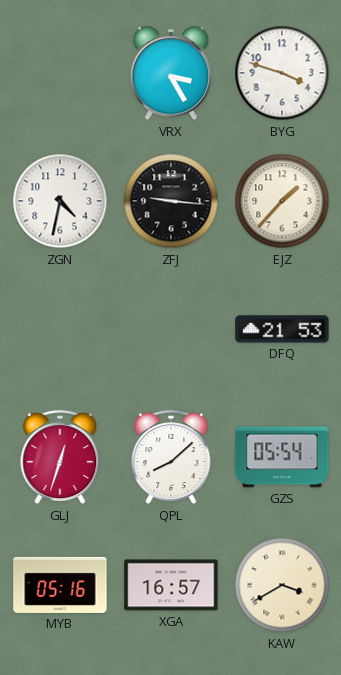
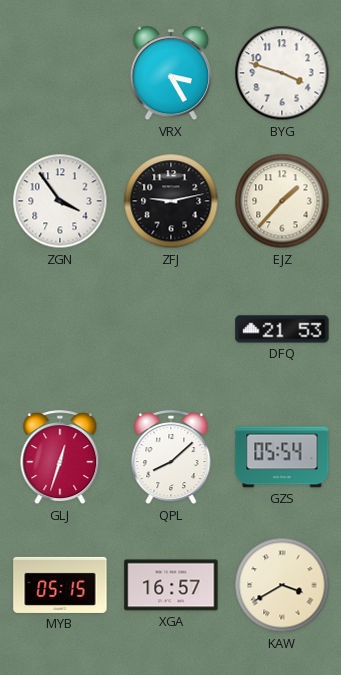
ZGN: 4:32 -> 3:54
ZFJ: 9:16 -> 9:13
MYB: 05:16 -> 05:15
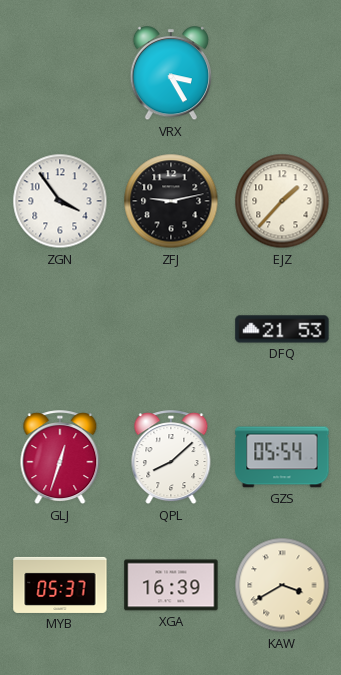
BYG: 3:48 -> none
MYB: 05:15 -> 05:37
XGA: 16:57 -> 16:39
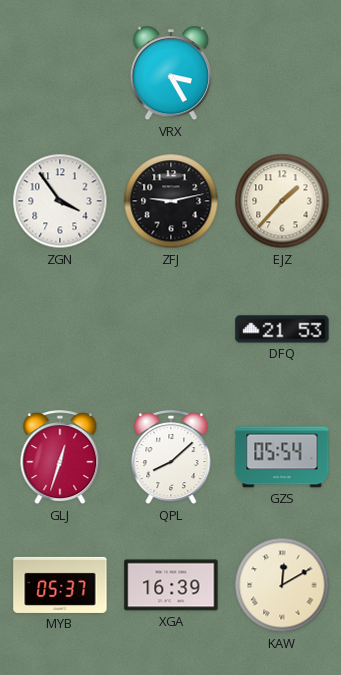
KAW: 3:40 -> 12:10
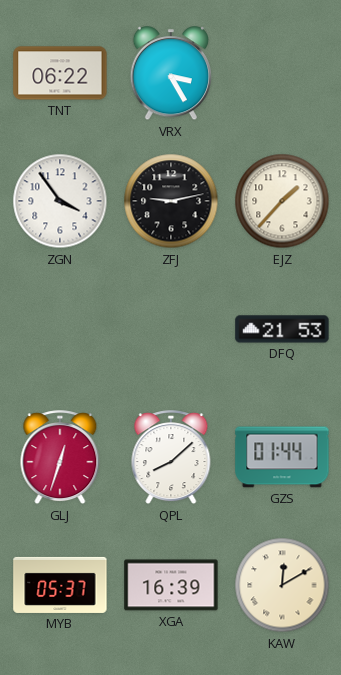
TNT: none -> 06:22
GZS: 05:54 -> 01:44
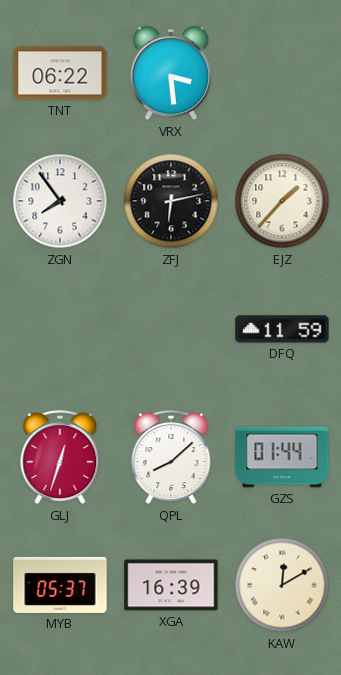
VRX: 3:25 -> 3:29
ZGN: 3:54 -> 7:54
ZFJ: 9:13 -> 6:13
DFQ: 21:53 -> 11:59
